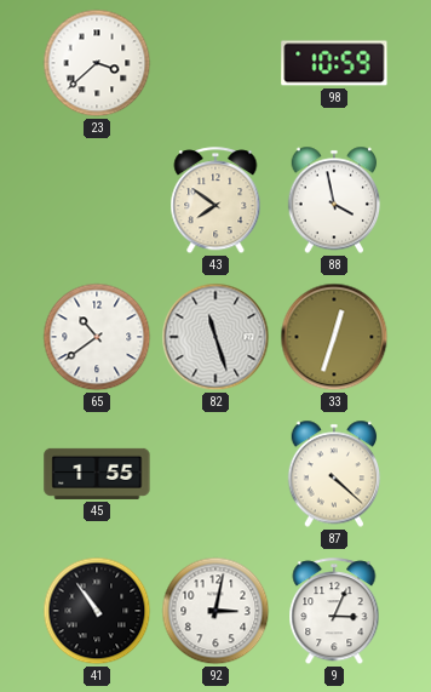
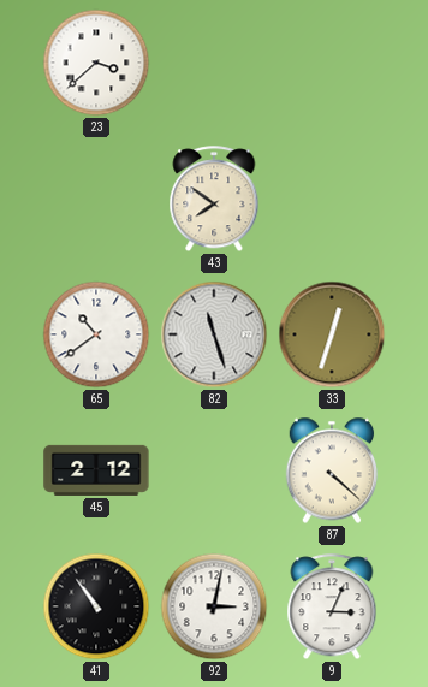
98: 10:59 -> none
88: 3:58 -> none
45: 1:55 -> 2:12
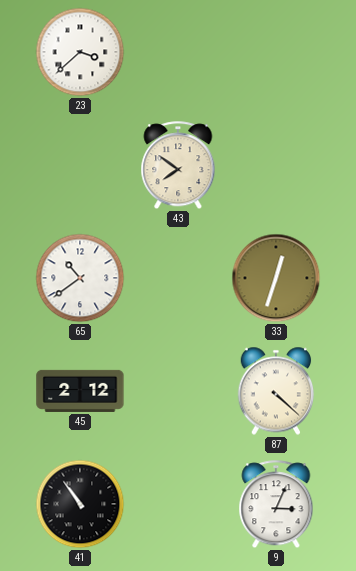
82: 11:27 -> none
92: 3:02 -> none
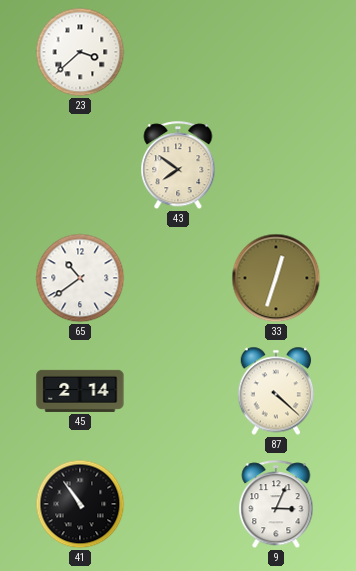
45: 2:12 -> 2:14
